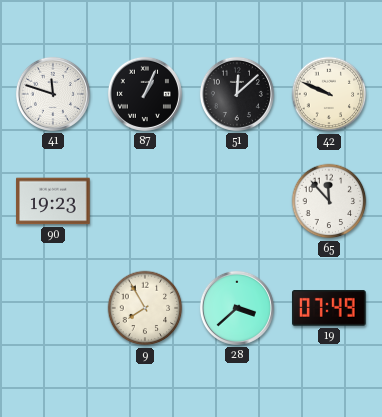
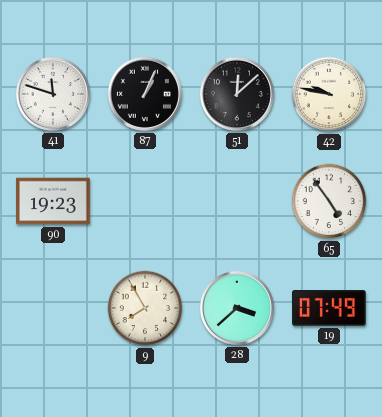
42: 9:49 -> 9:47
65: 11:53 -> 4:54
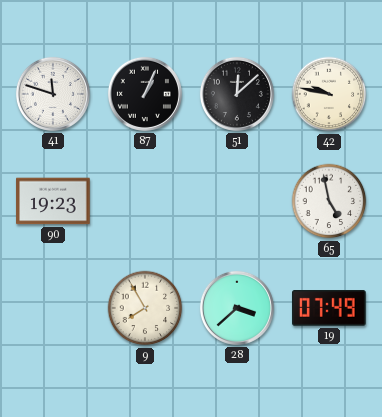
65: 4:54 -> 4:58
